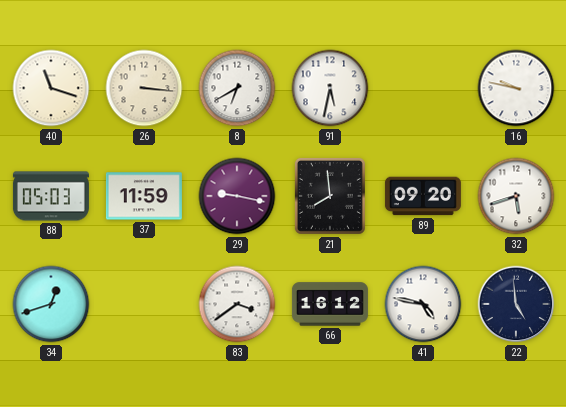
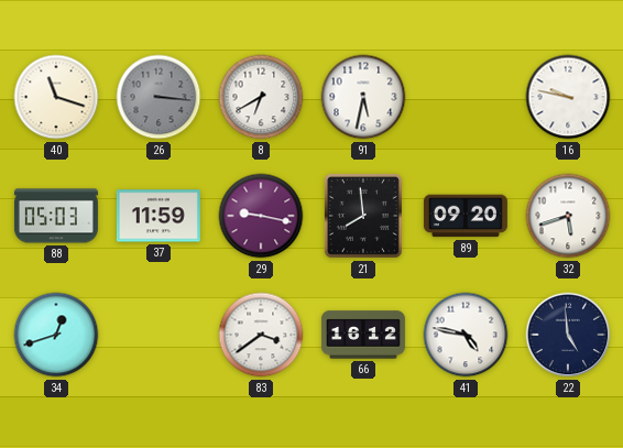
26 dial: cream -> grey
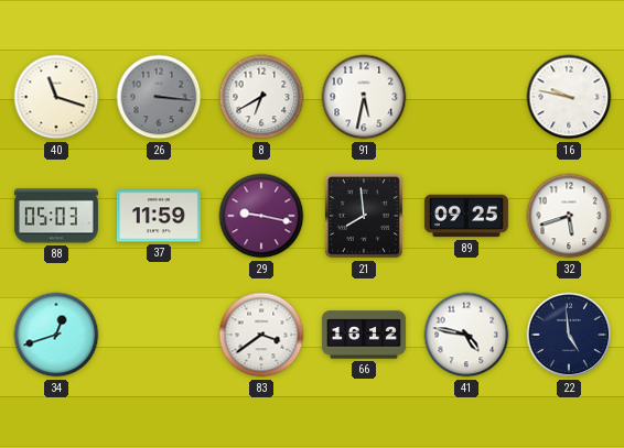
89: 09:20 -> 09:25
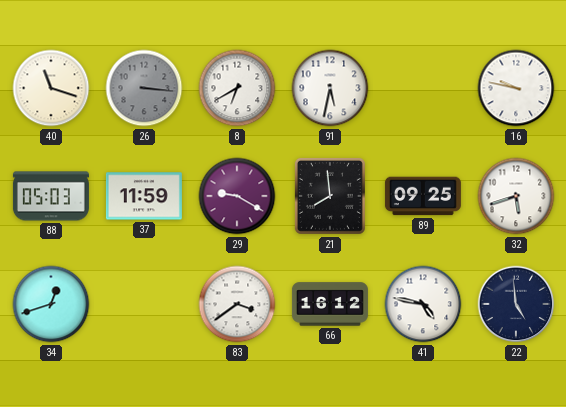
29: 9:17 -> 9:20
